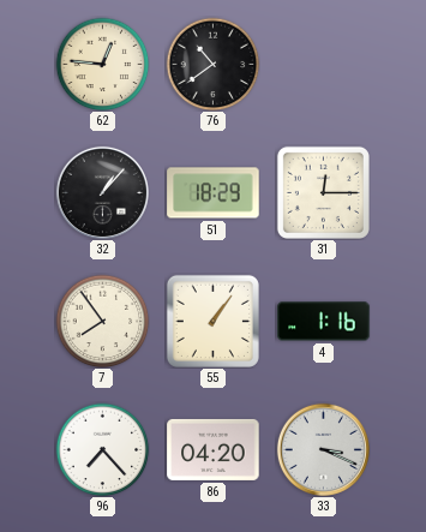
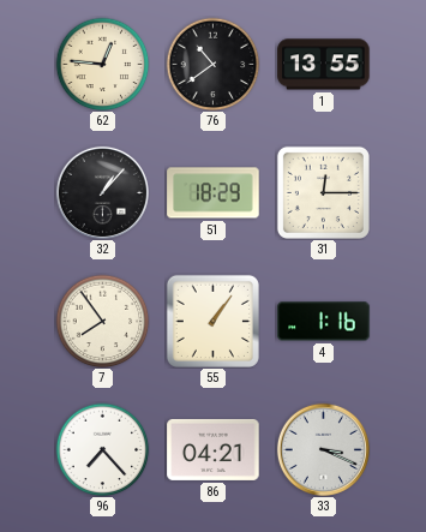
1: none -> 13:55
86: 04:20 -> 04:21
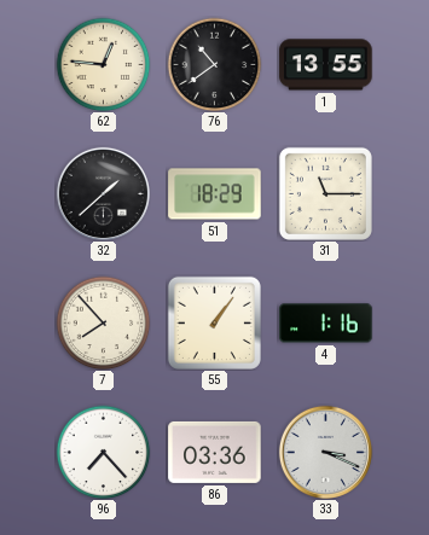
32: 1:07 -> 1:38
31: 12:15 -> 11:15
7: 7:54 -> 7:53
86: 04:21 -> 03:36
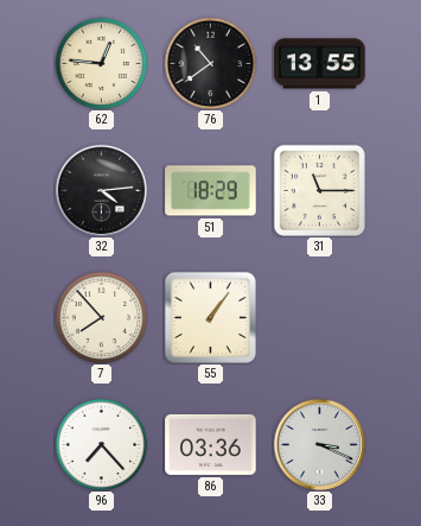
32: 1:38 -> 4:14
4: 1:16 -> none
